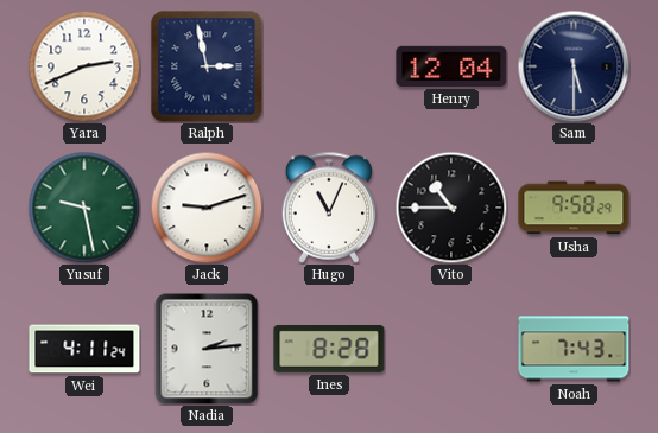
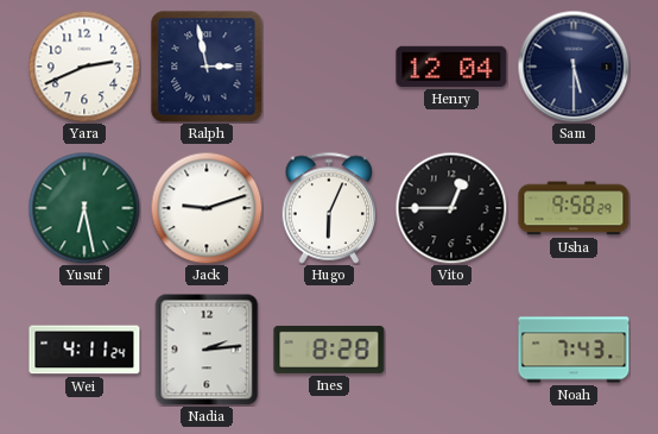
Yusuf: 9:28 -> 6:28
Hugo: 11:04 -> 6:04
Vito: 10:45 -> 12:45
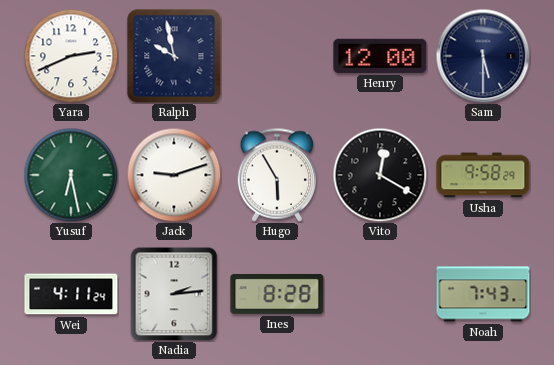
Ralph: 2:58 -> 9:58
Henry: 12:04 -> 12:00
Hugo: 6:04 -> 5:55
Vito: 12:45 -> 12:20
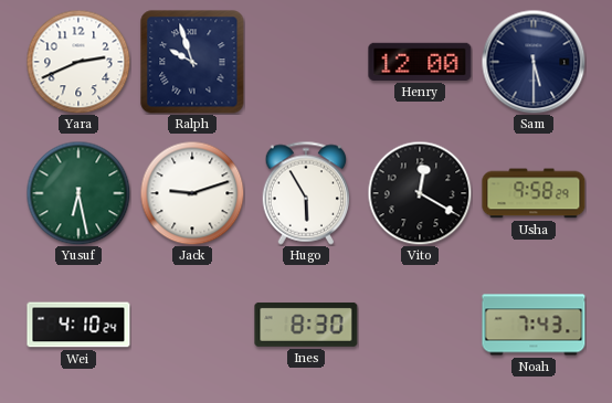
Ralph: 9:58 -> 9:57
Wei: 4:11 -> 4:10
Nadia: 2:14 -> none
Ines: 8:28 -> 8:30
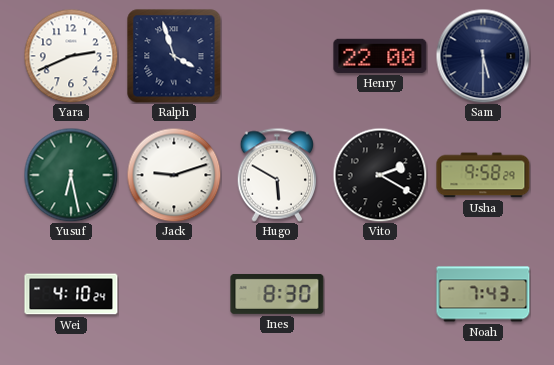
Ralph: 9:57 -> 3:57
Henry: 12:00 -> 22:00
Hugo: 5:55 -> 5:50
Vito: 12:20 -> 2:20
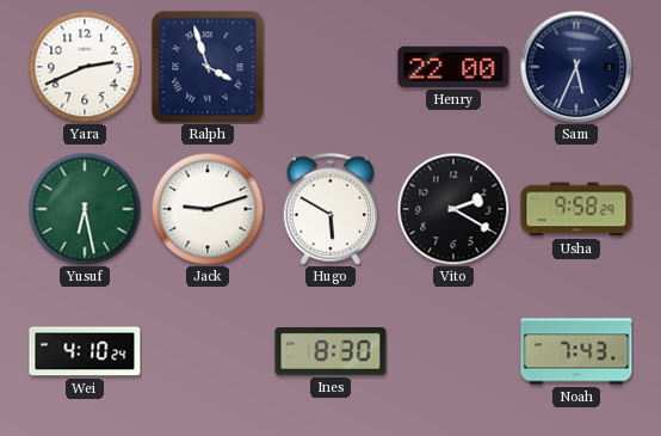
Sam: 5:30 -> 5:34
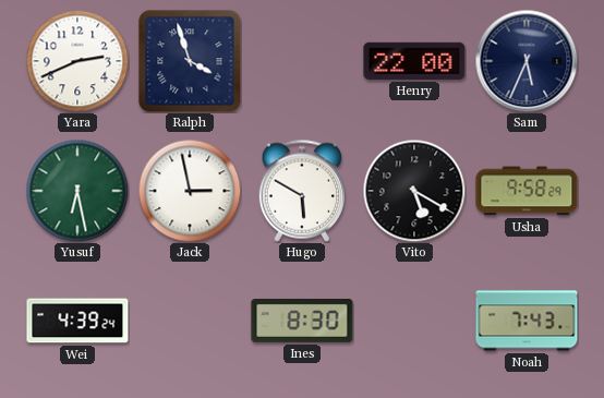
Jack: 9:12 -> 2:58
Vito: 2:20 -> 5:20
Wei: 4:10 -> 4:39
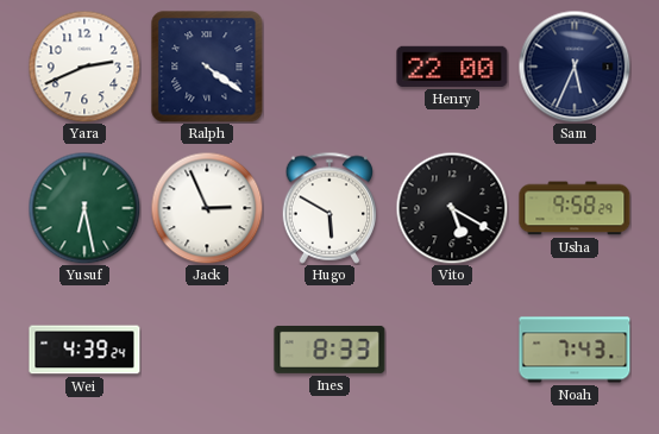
Ralph: 3:57 -> 4:21
Jack: 2:58 -> 2:56
Ines: 8:30 -> 8:33
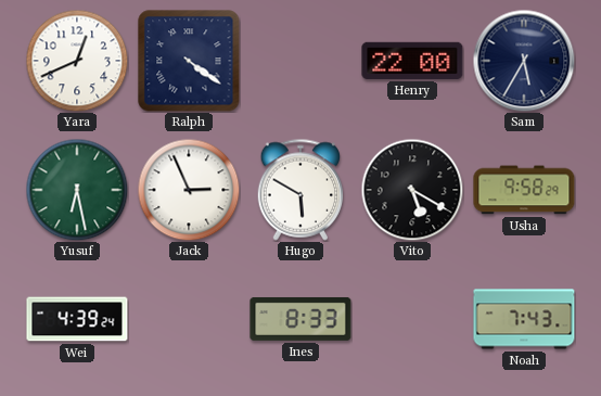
Yara: 2:41 -> 12:41
Sam: 5:34 -> 5:35
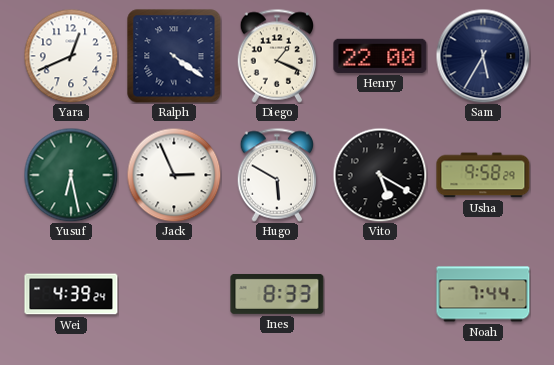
Diego: none -> 1:19
Noah: 7:43 -> 7:44
